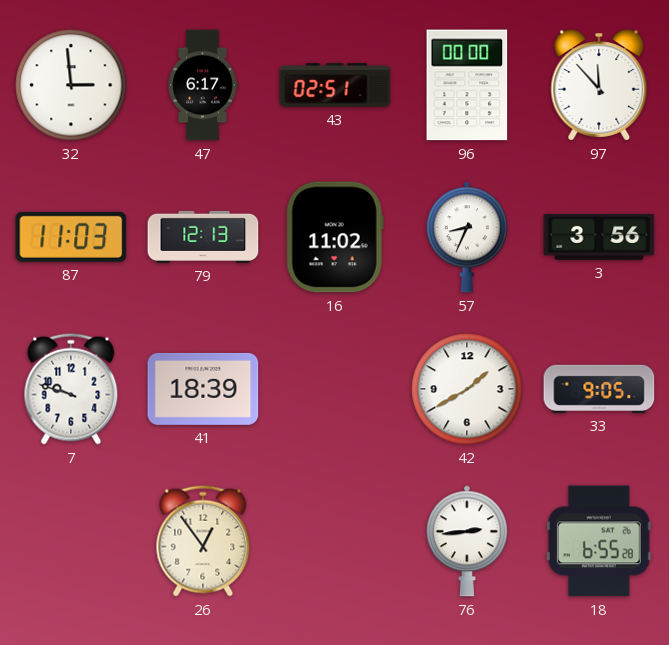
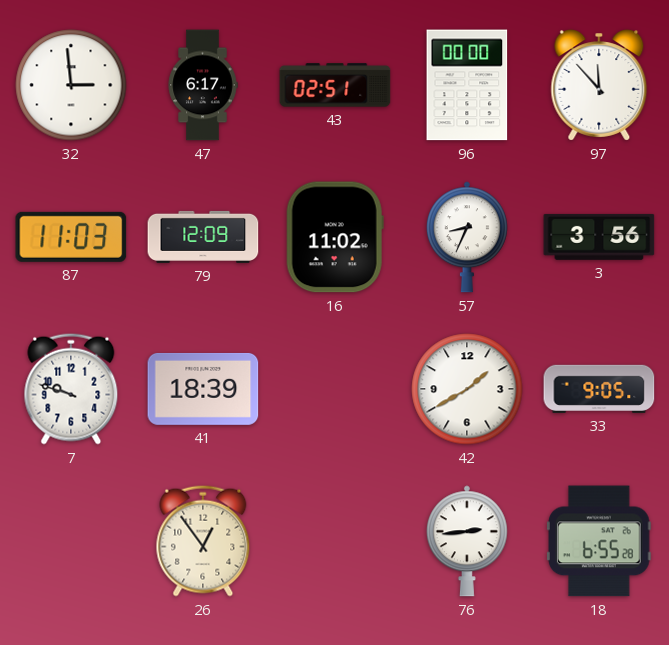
79: 12:13 -> 12:09
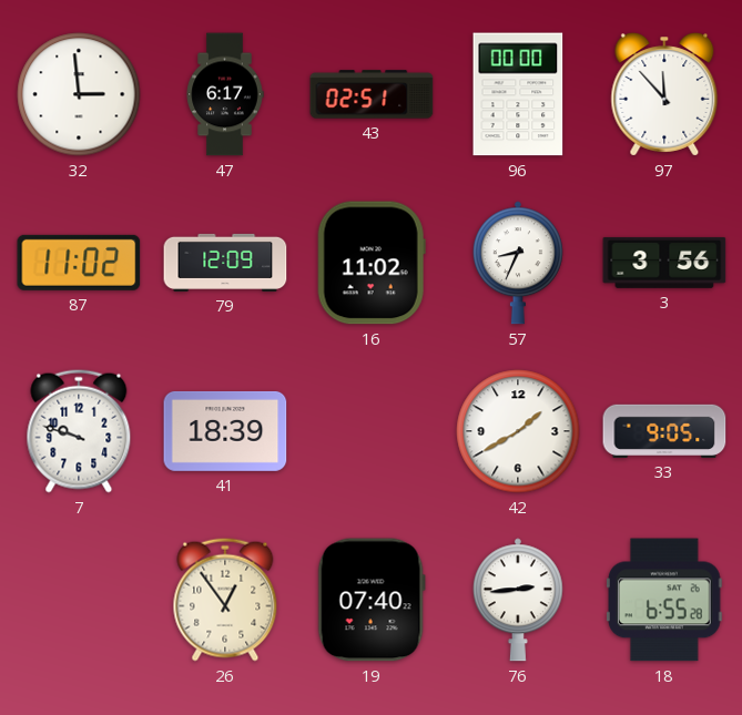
87: 11:03 -> 11:02
19: none -> 07:40
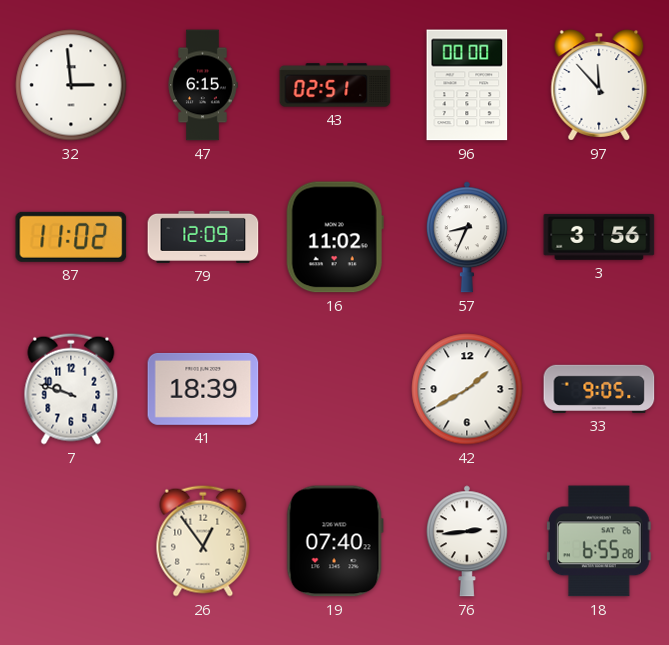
47: 6:17 -> 6:15
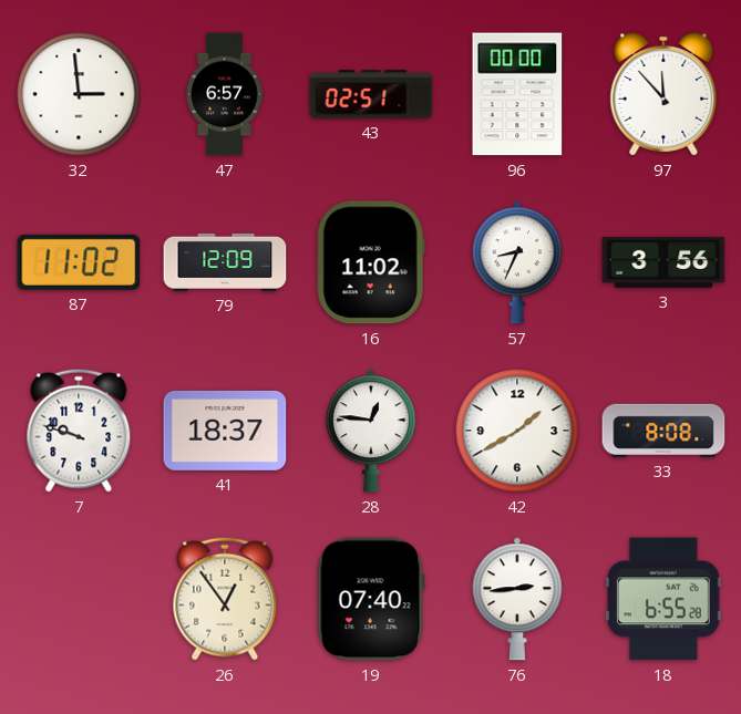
47: 6:15 -> 6:57
41: 18:39 -> 18:37
28: none -> 12:46
33: 9:05 -> 8:08
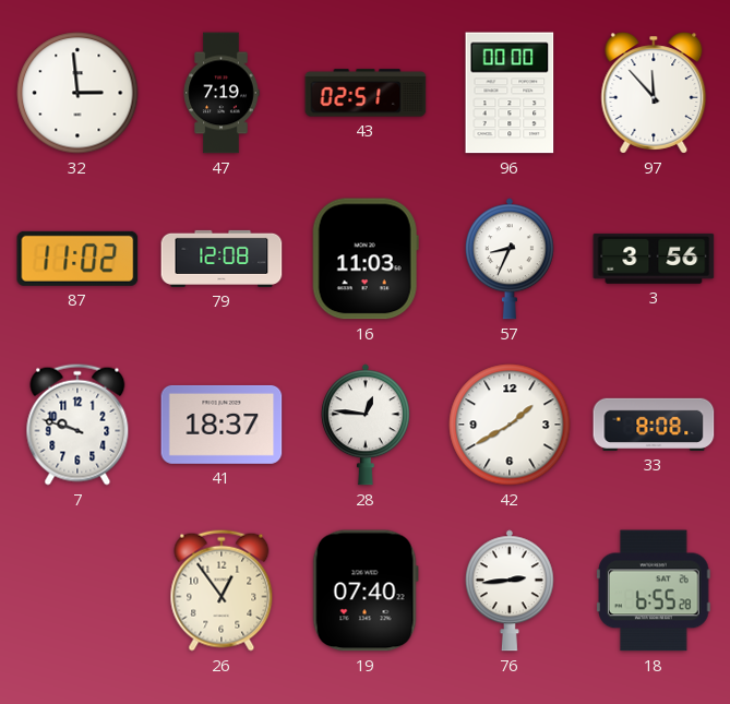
47: 6:57 -> 7:19
79: 12:09 -> 12:08
16: 11:02 -> 11:03
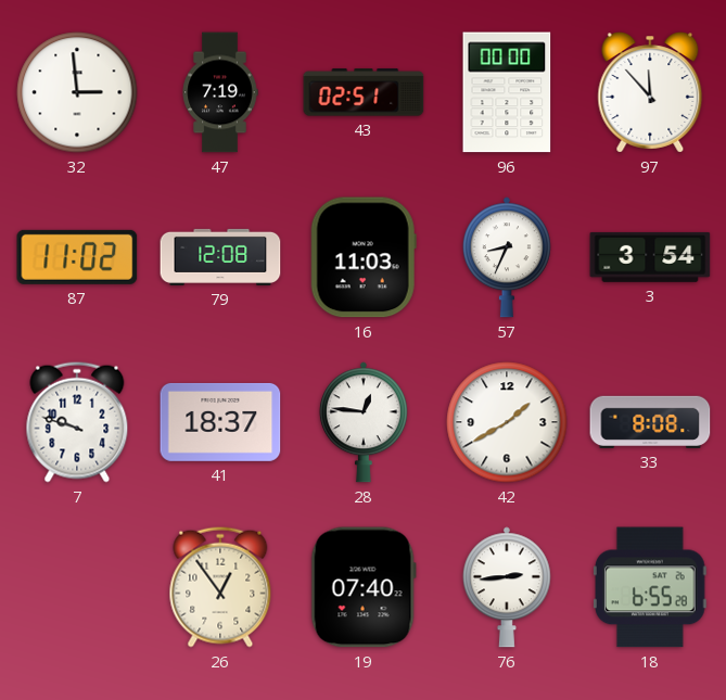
3: 3:56 -> 3:54
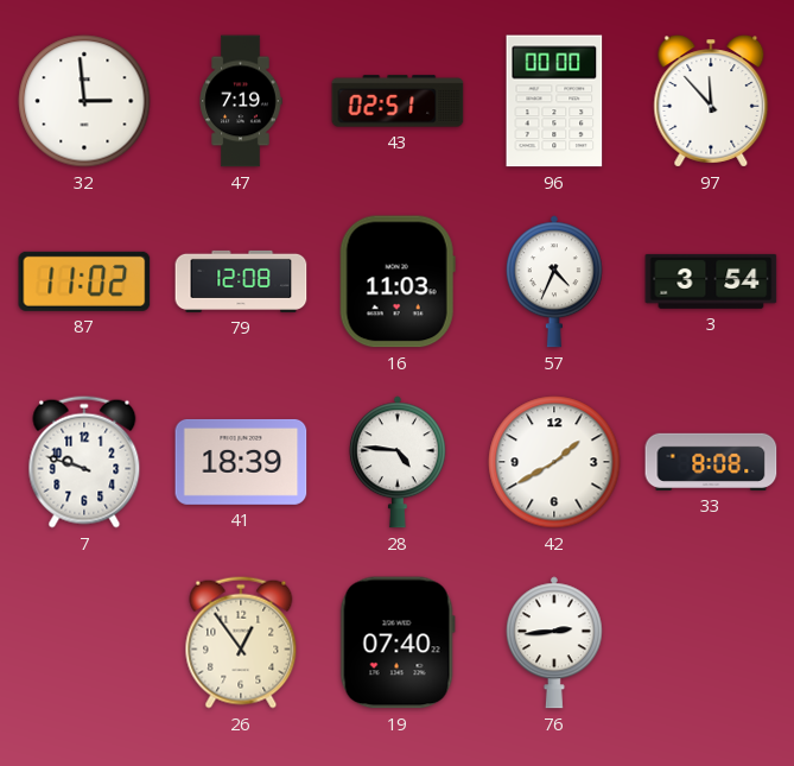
57: 8:34 -> 4:34
41: 18:37 -> 18:39
28: 12:46 -> 4:46
18: 6:55 -> none
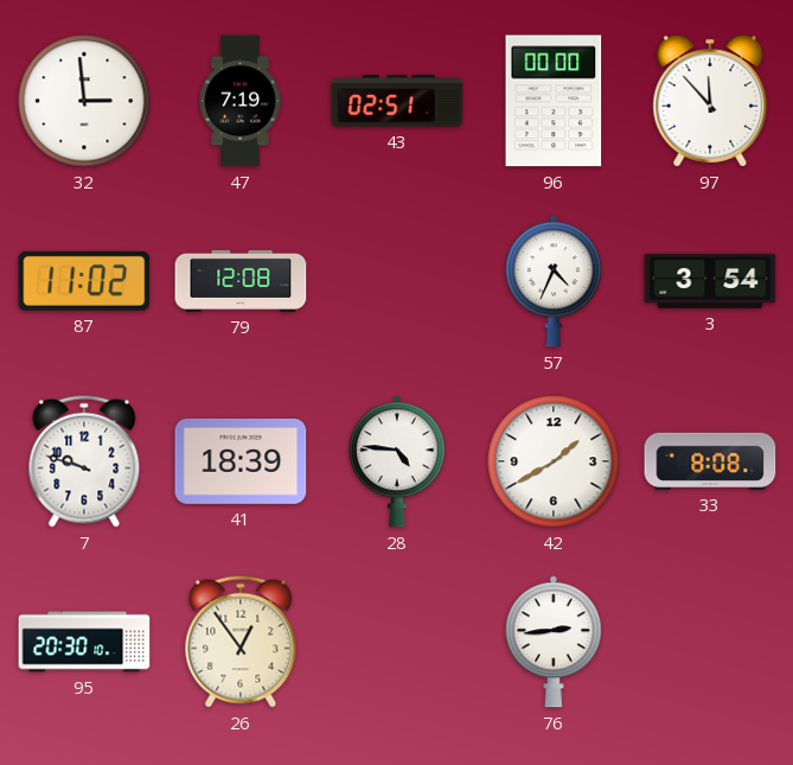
16: 11:03 -> none
95: none -> 20:30
19: 07:40 -> none
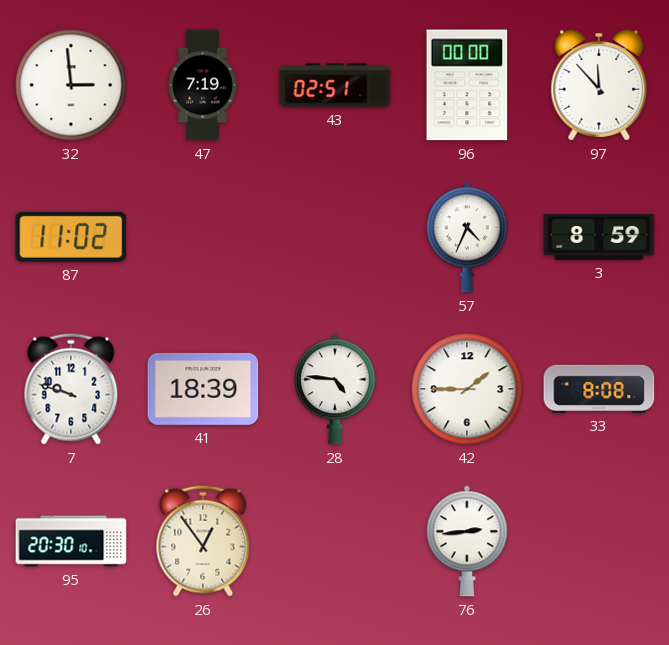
79: 12:08 -> none
3: 3:54 -> 8:59
42: 1:40 -> 1:45
